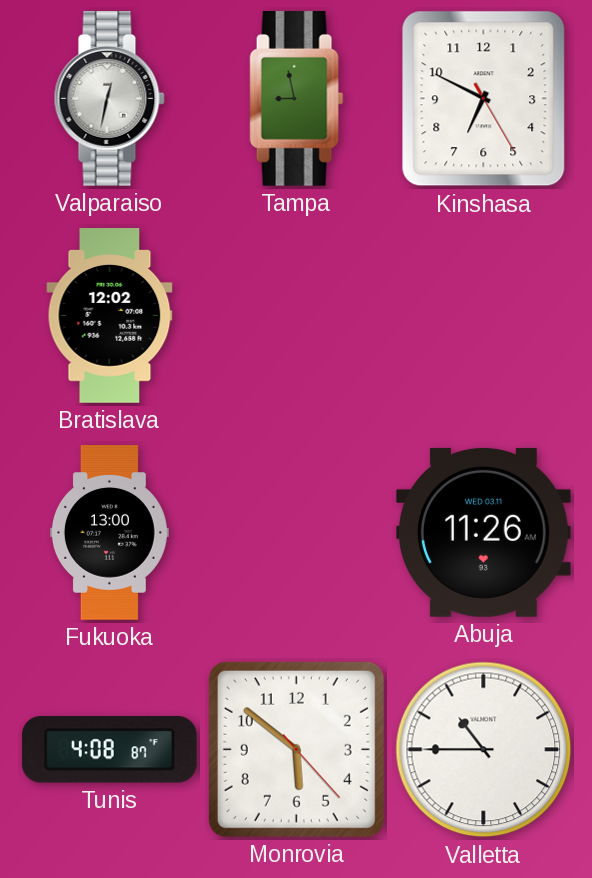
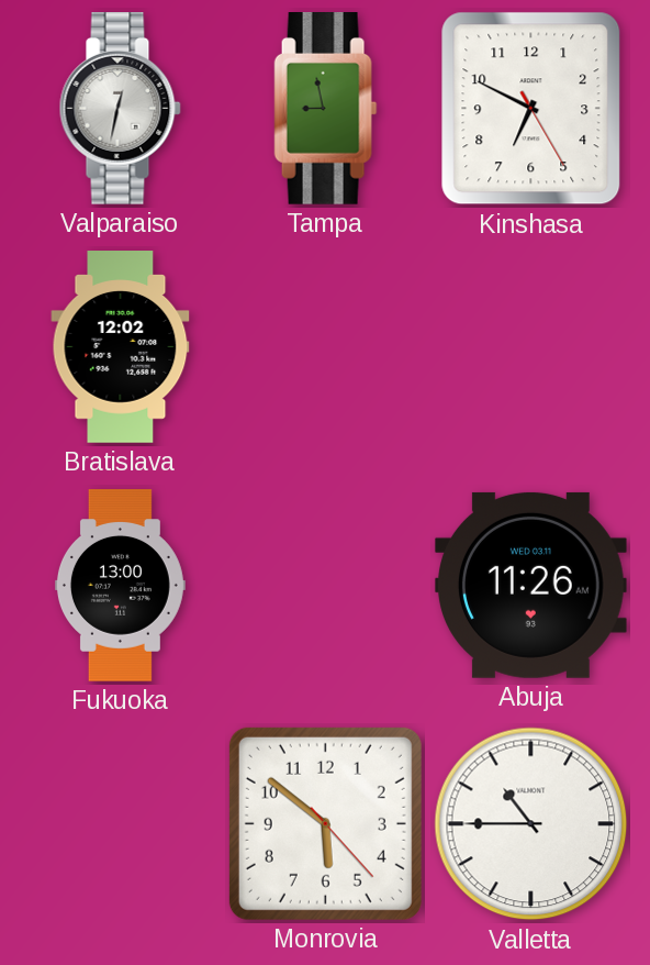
Tunis: 4:08 -> none
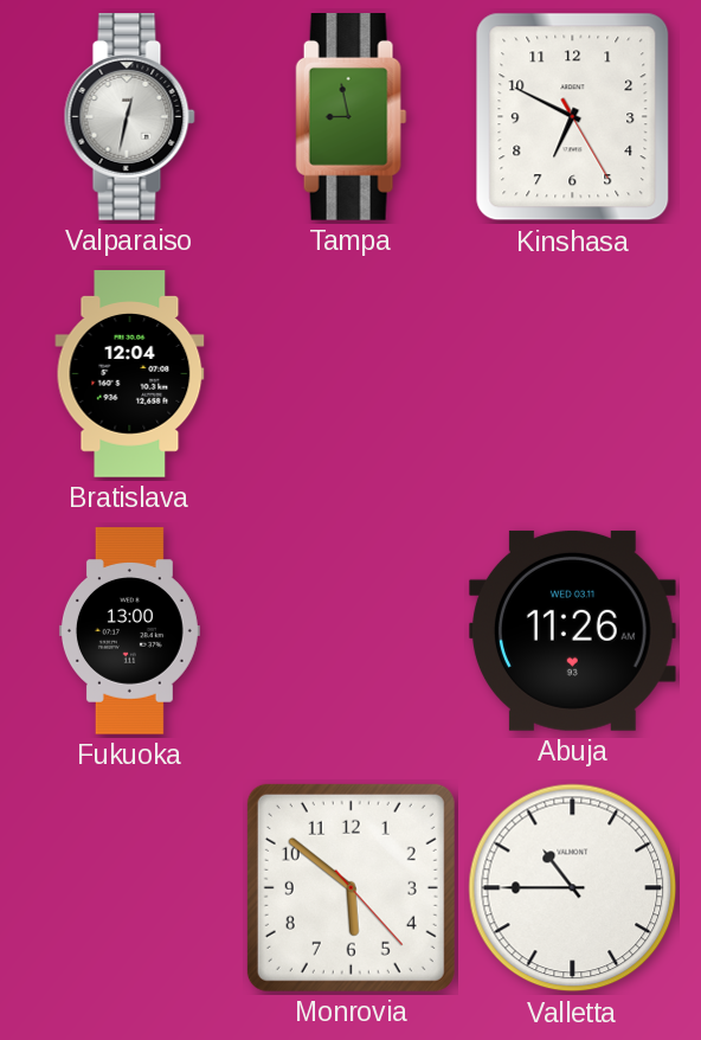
Bratislava: 12:02 -> 12:04
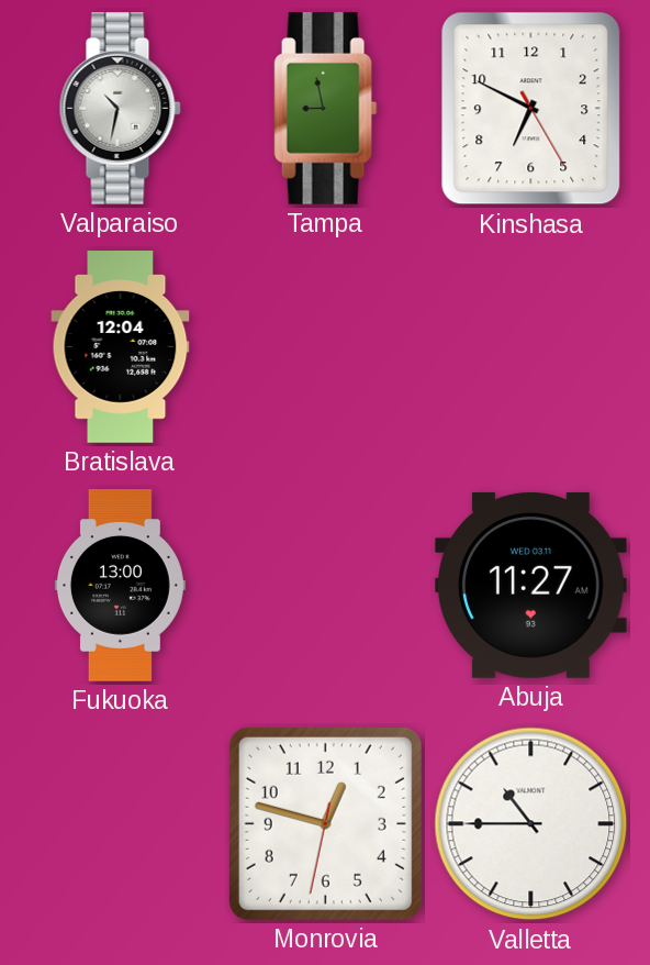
Valparaiso: 12:32 -> 10:32
Abuja: 11:26 -> 11:27
Monrovia: 5:51 -> 12:47
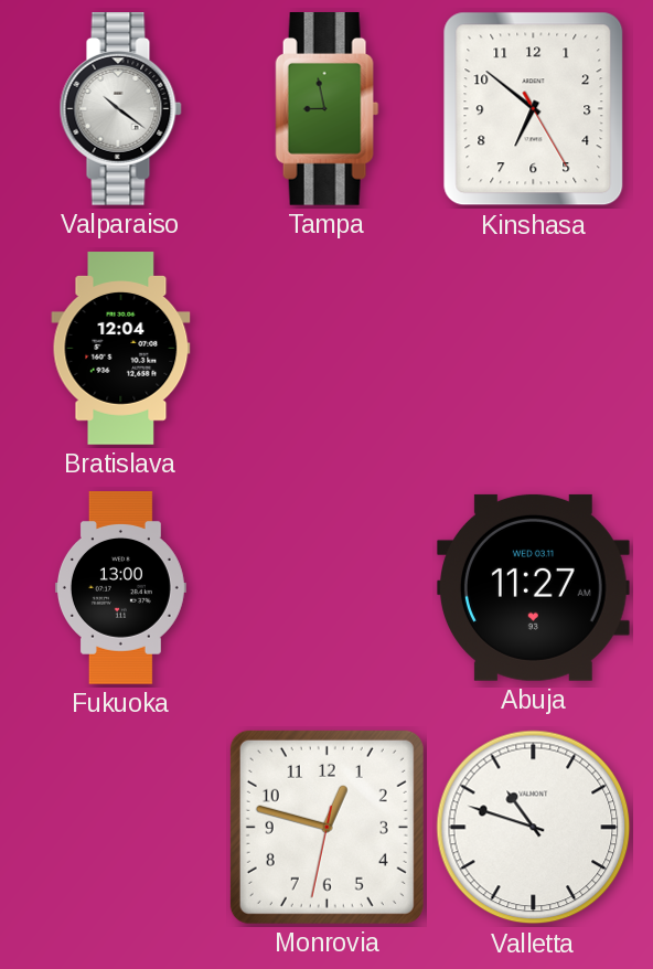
Valparaiso: 10:32 -> 10:21
Kinshasa: 6:49 -> 6:51
Valletta: 10:45 -> 10:48
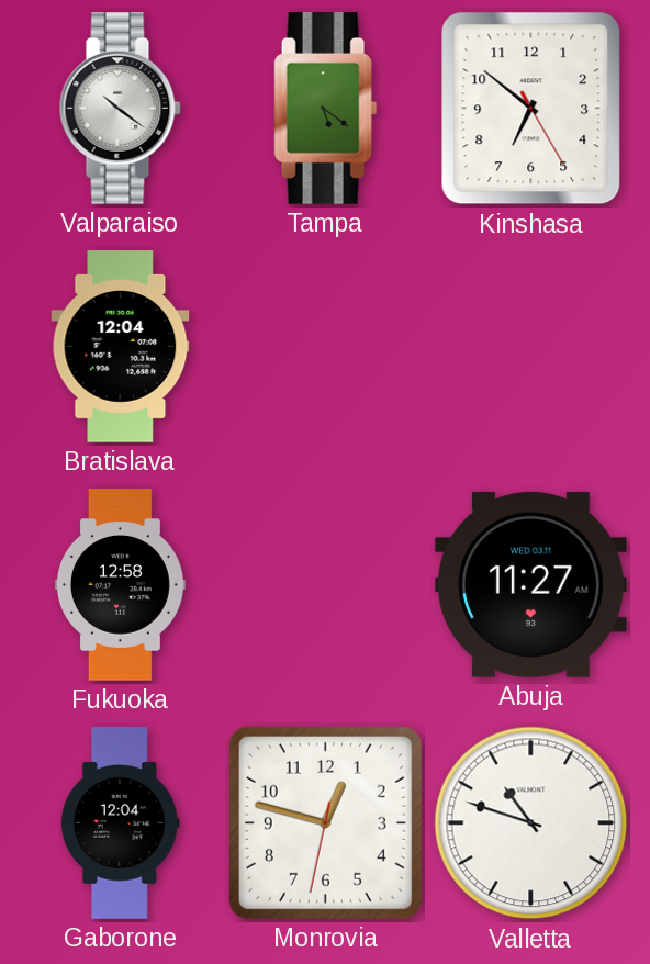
Tampa: 8:58 -> 5:21
Fukuoka: 13:00 -> 12:58
Gaborone: none -> 12:04
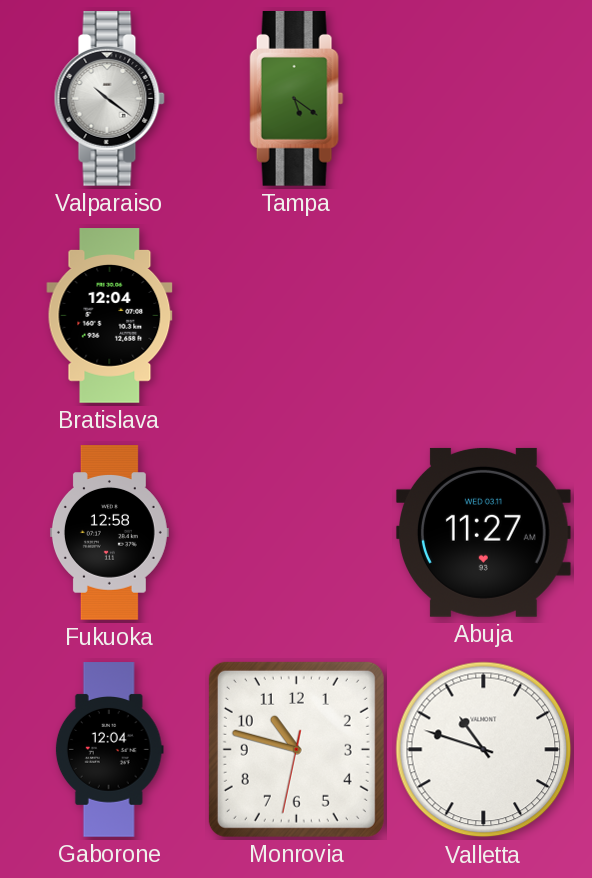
Kinshasa: 6:51 -> none
Monrovia: 12:47 -> 10:47
